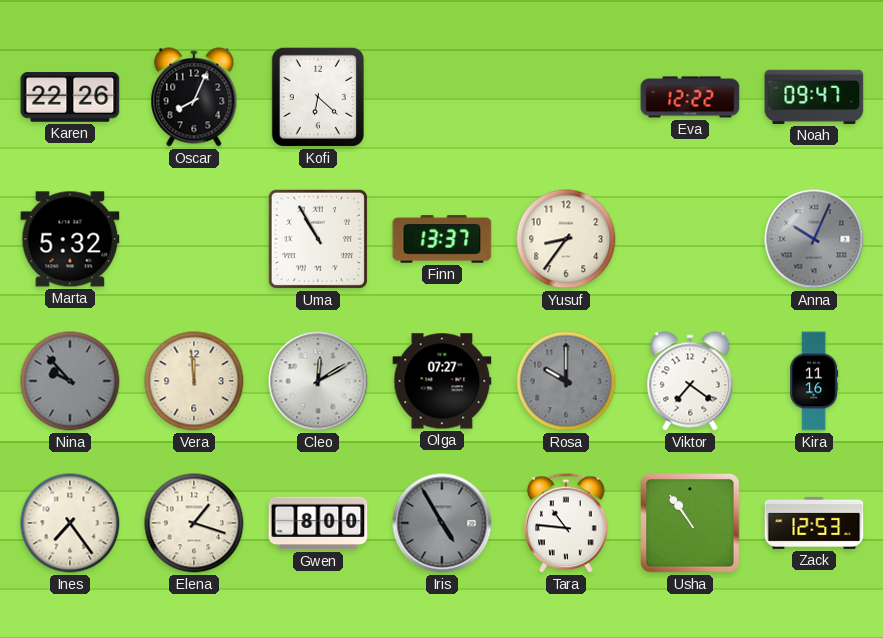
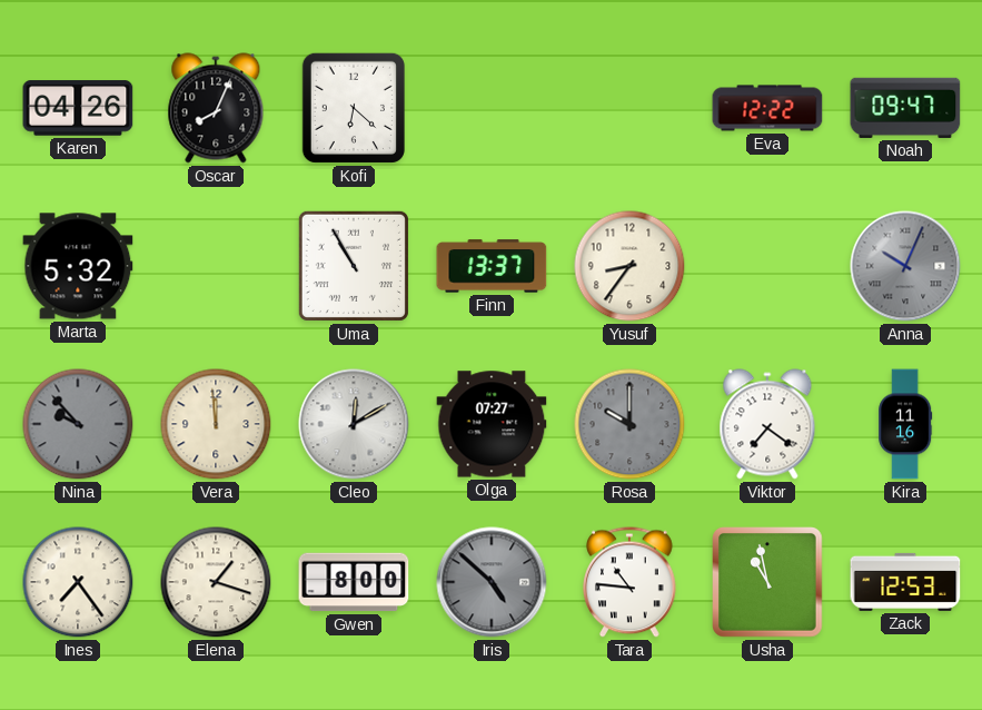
Karen: 22:26 -> 04:26
Iris: 4:55 -> 4:52
Usha: 10:54 -> 10:58
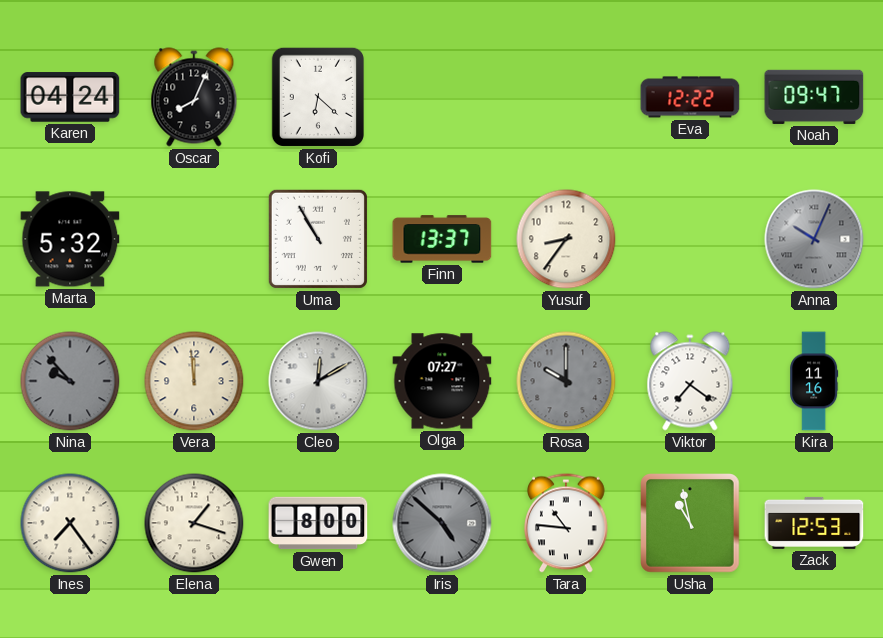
Karen: 04:26 -> 04:24
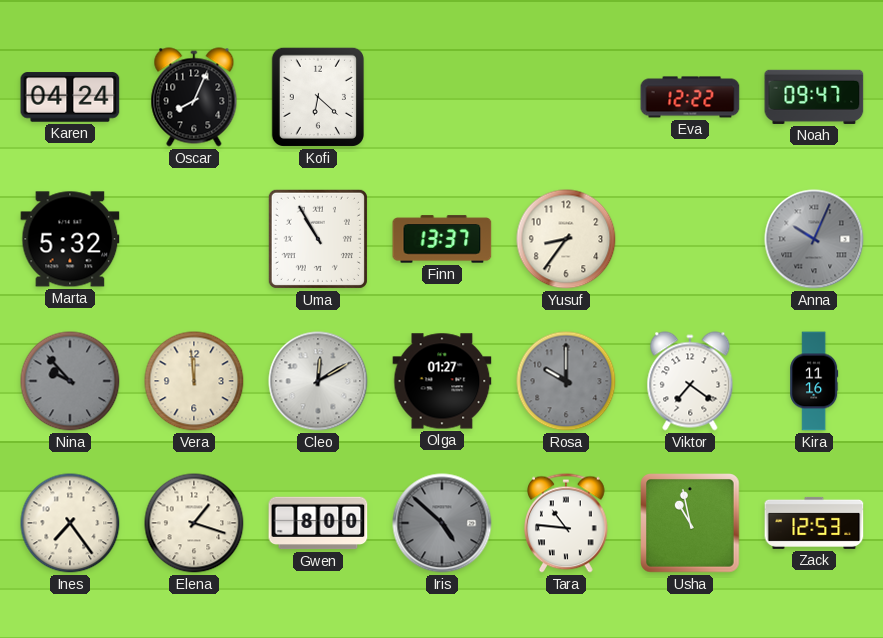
Olga: 07:27 -> 01:27
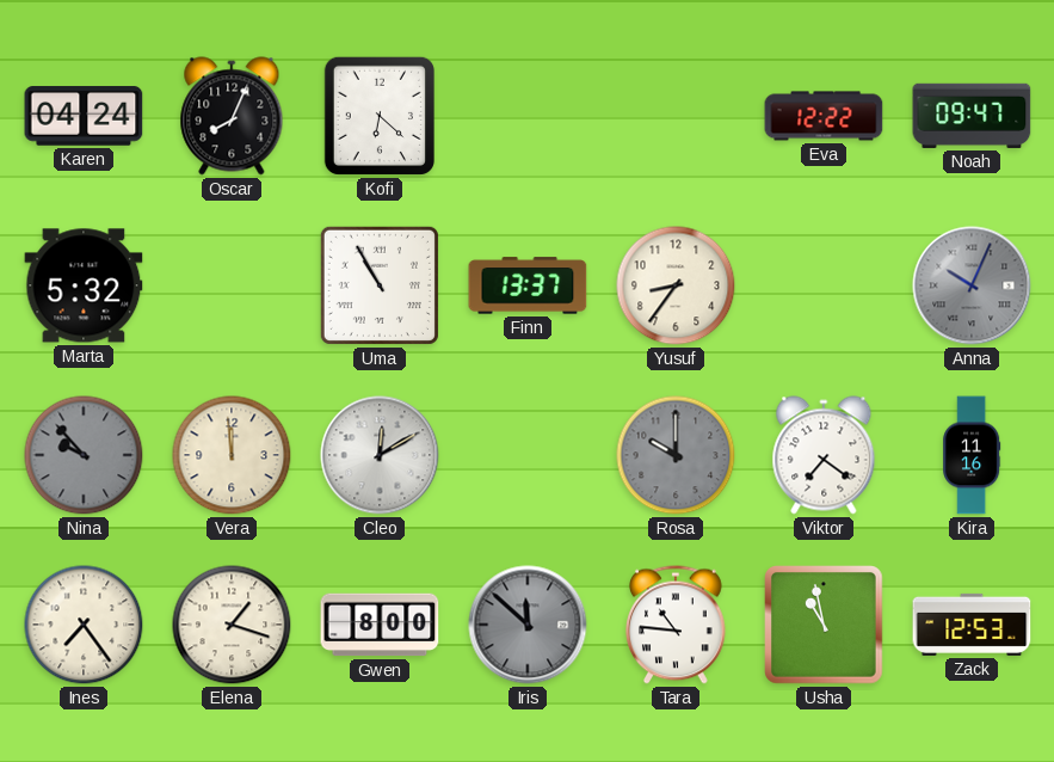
Olga: 01:27 -> none
Iris: 4:52 -> 11:52
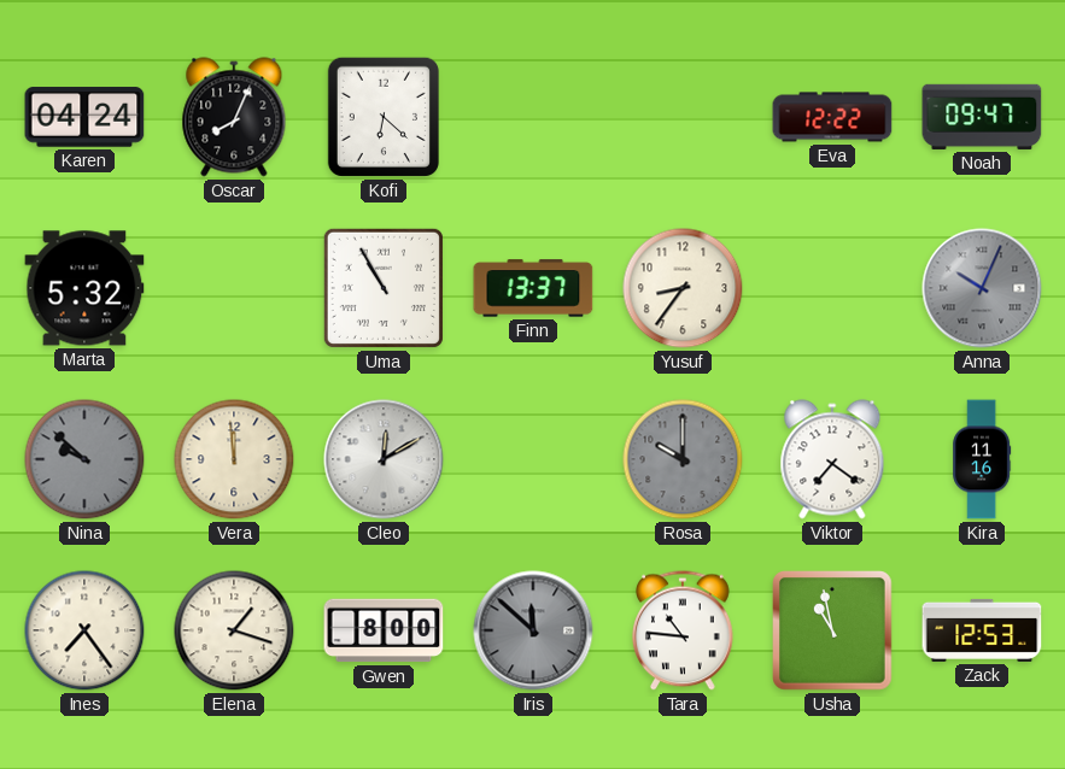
Nina: 9:53 -> 9:52
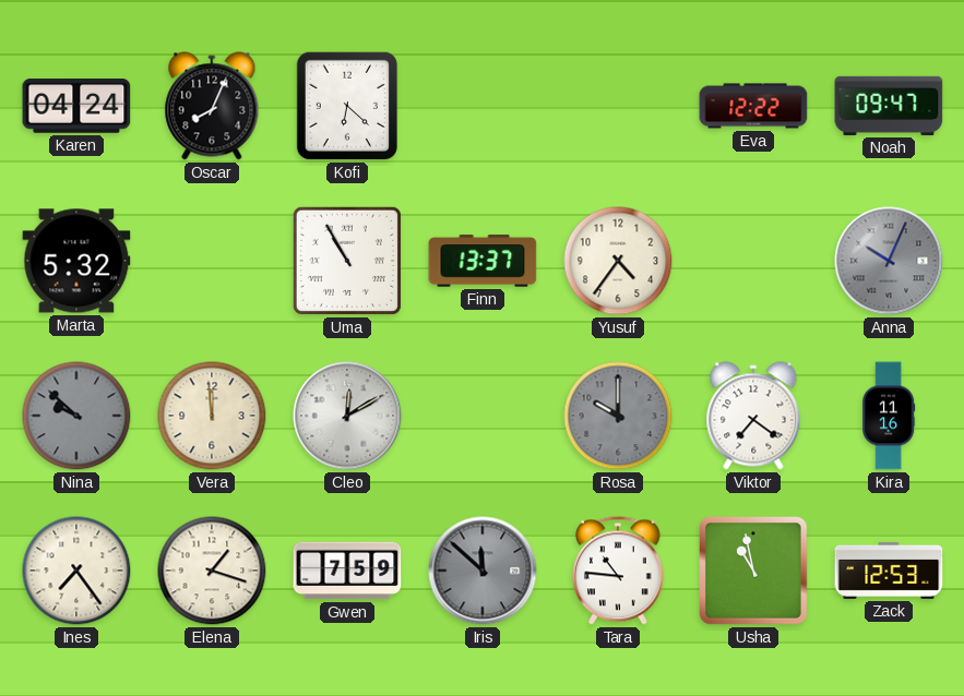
Yusuf: 8:36 -> 4:36
Gwen: 8:00 -> 7:59
